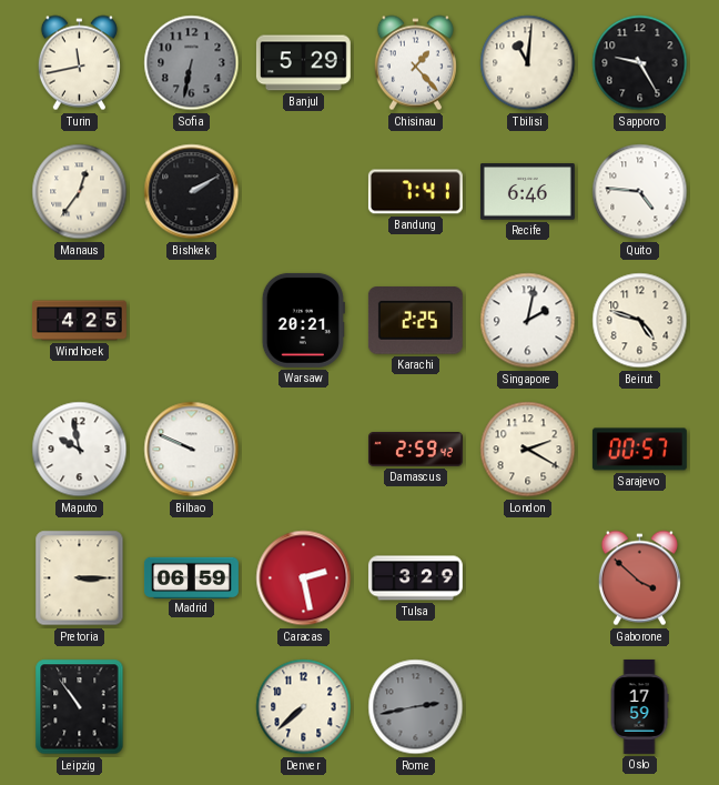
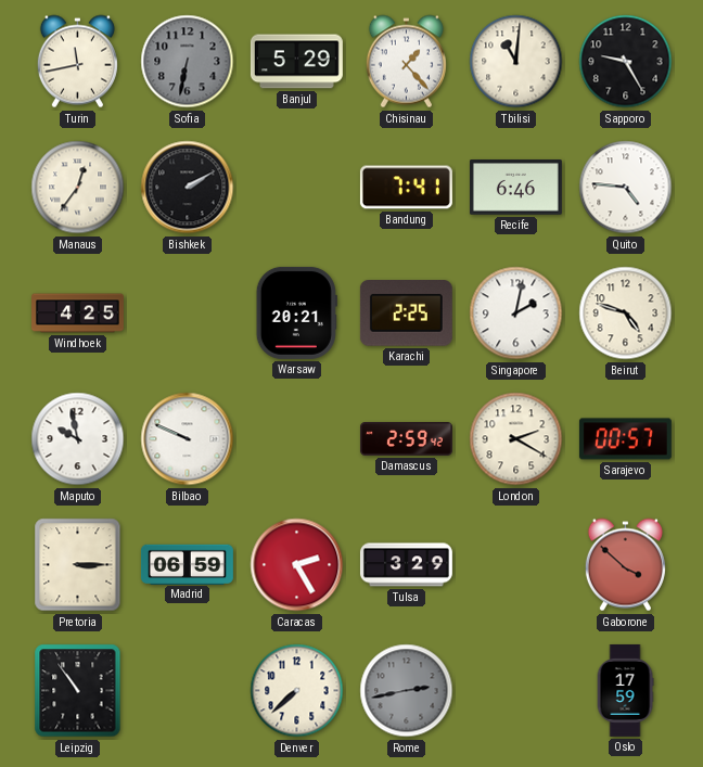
Caracas: 2:28 -> 2:25
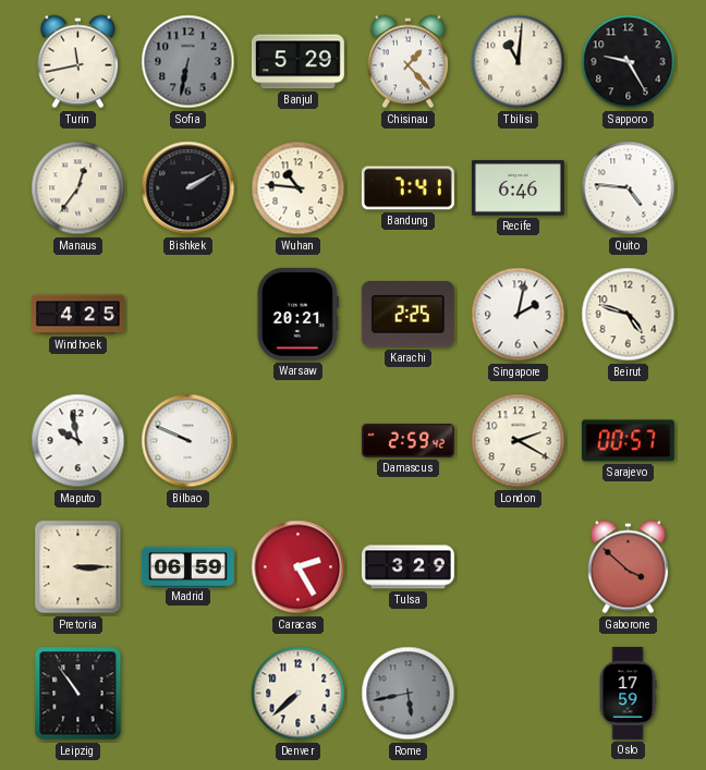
Wuhan: none -> 10:46
Rome: 2:43 -> 5:43
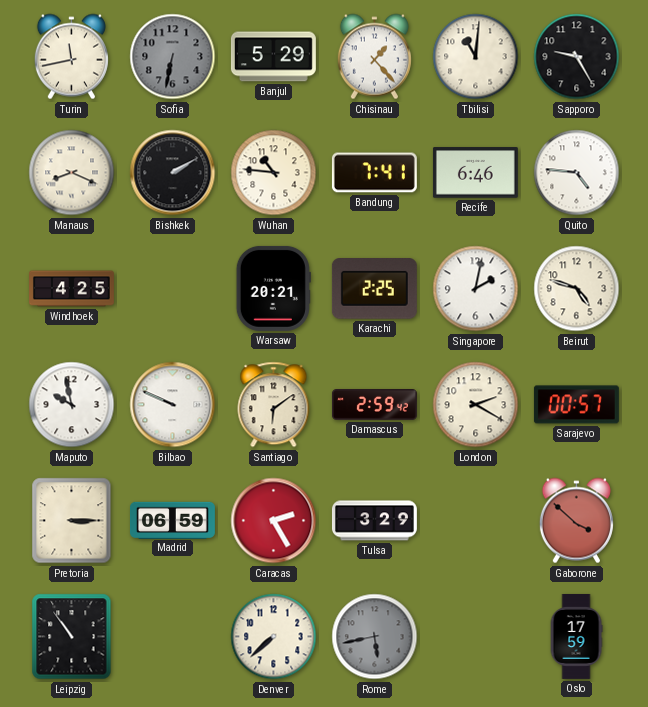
Manaus: 12:36 -> 8:19
Santiago: none -> 6:09
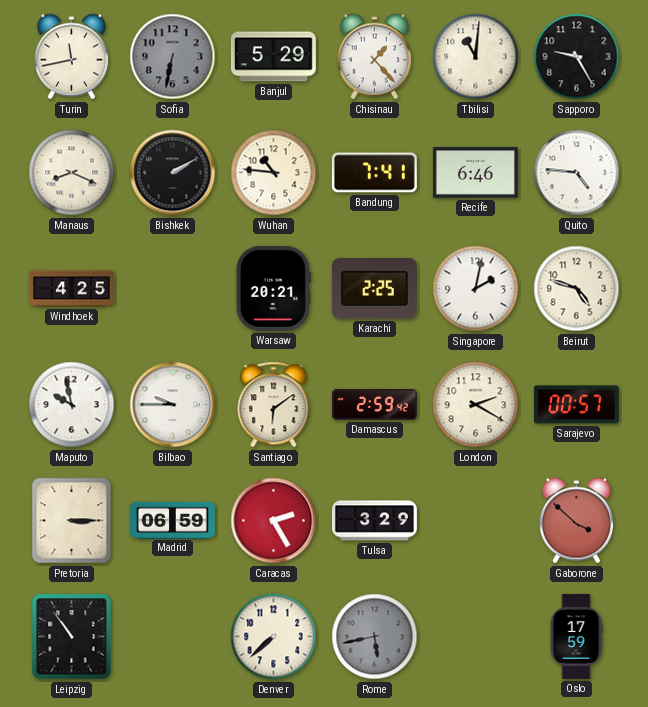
Bilbao: 9:49 -> 9:45
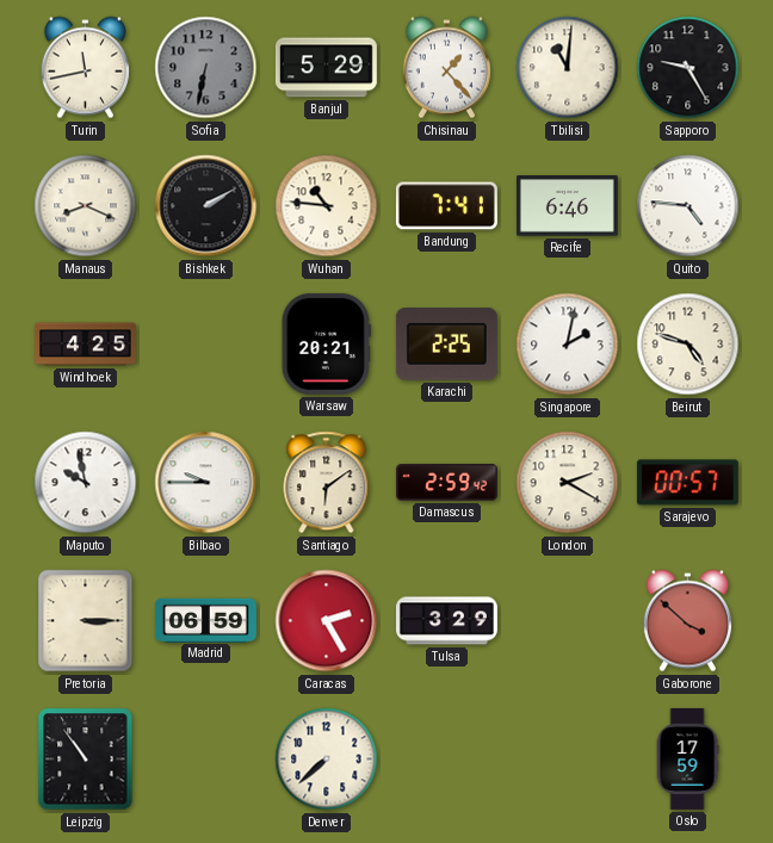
Rome: 5:43 -> none
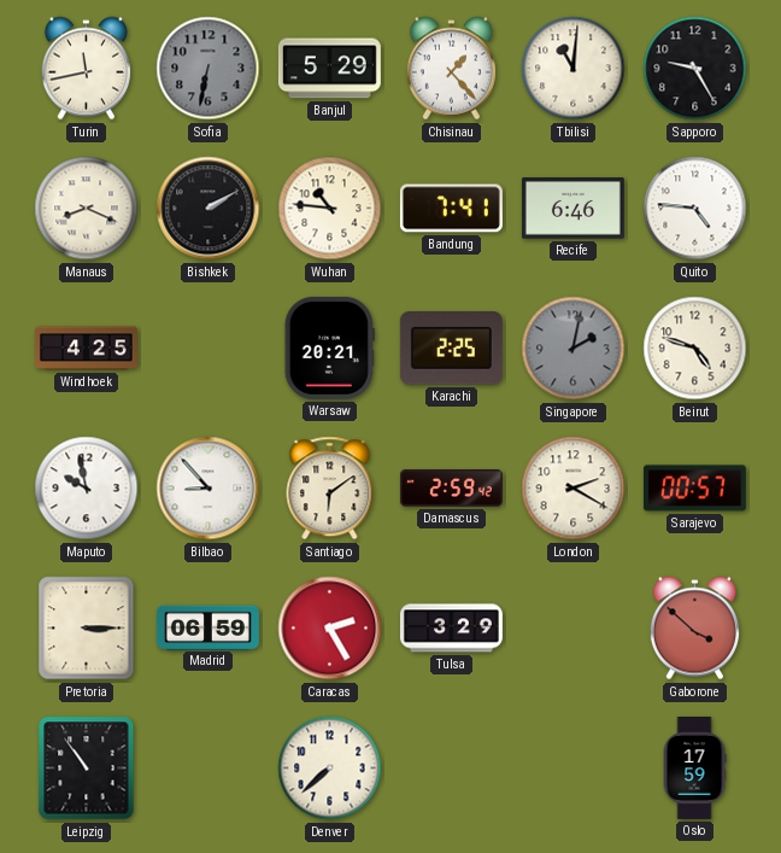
Singapore dial: white -> grey
Bilbao: 9:45 -> 8:53
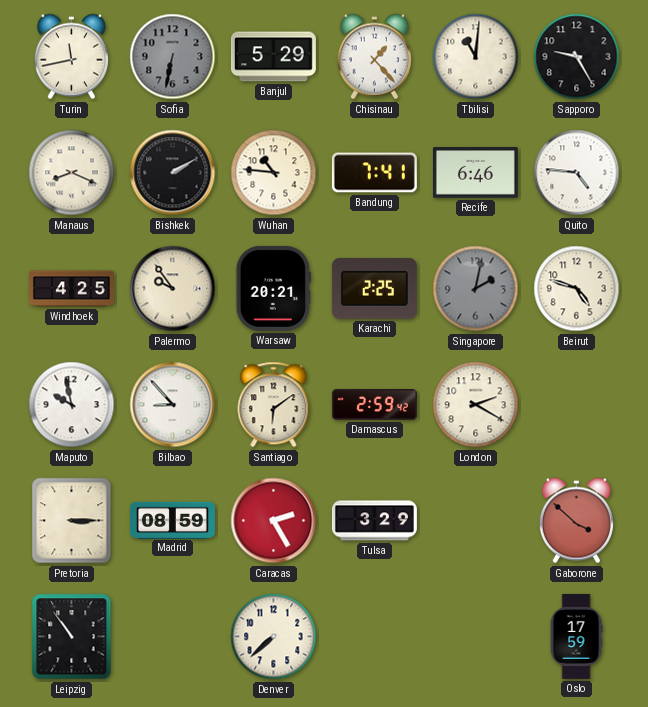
Palermo: none -> 9:54
Sarajevo: 00:57 -> none
Madrid: 06:59 -> 08:59
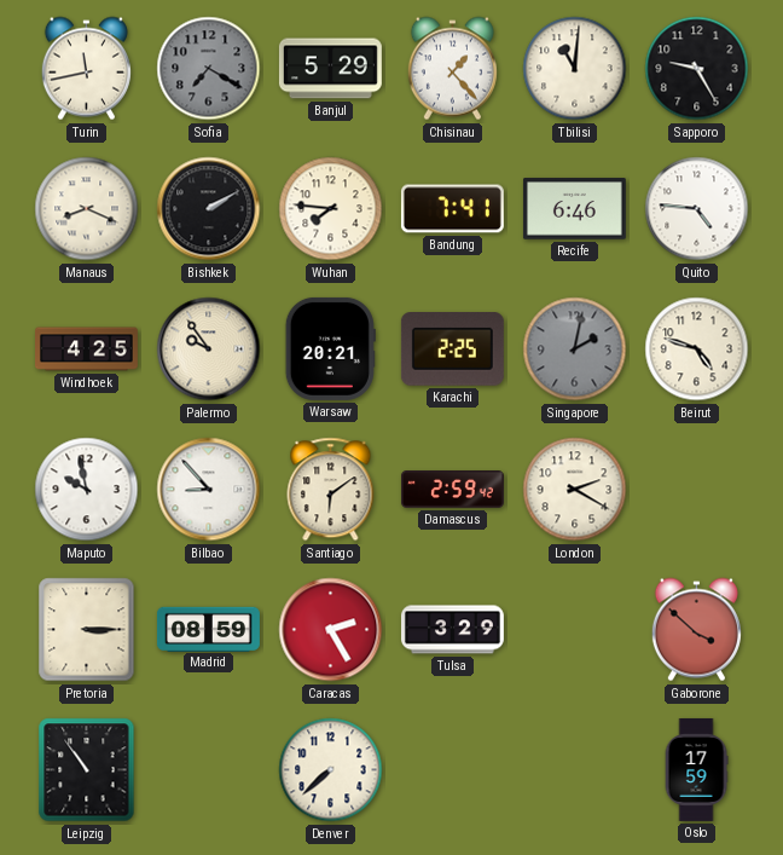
Sofia: 6:32 -> 7:20
Wuhan: 10:46 -> 7:46
